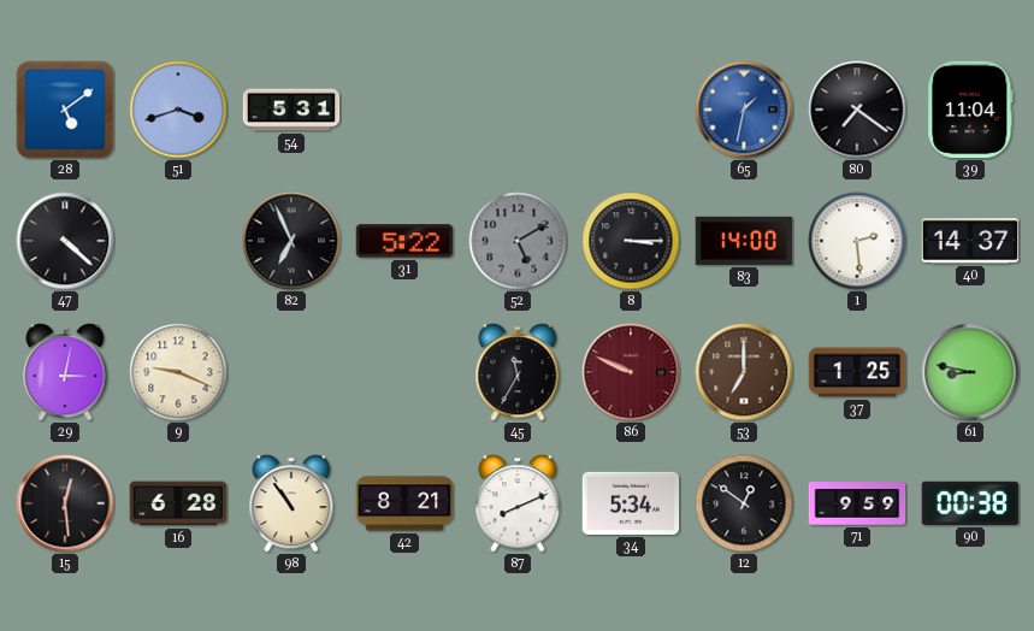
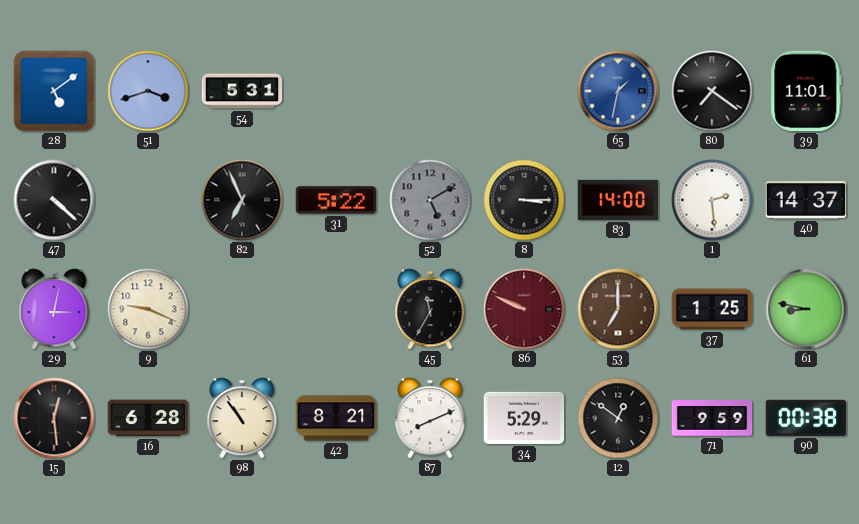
39: 11:04 -> 11:01
34: 5:34 -> 5:29
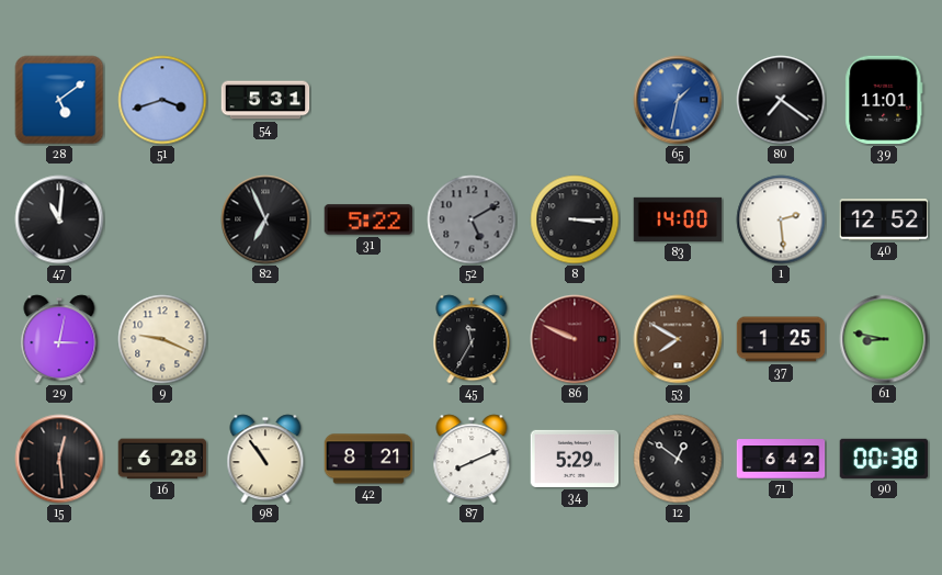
47: 4:22 -> 11:01
40: 14:37 -> 12:52
53: 7:00 -> 7:50
71: 9:59 -> 6:42
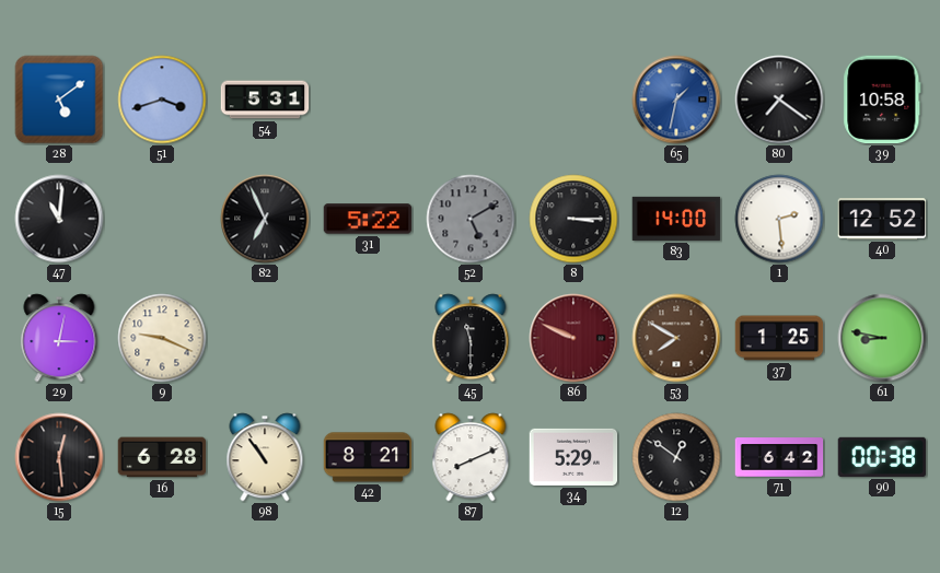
39: 11:01 -> 10:58
45: 11:35 -> 11:30
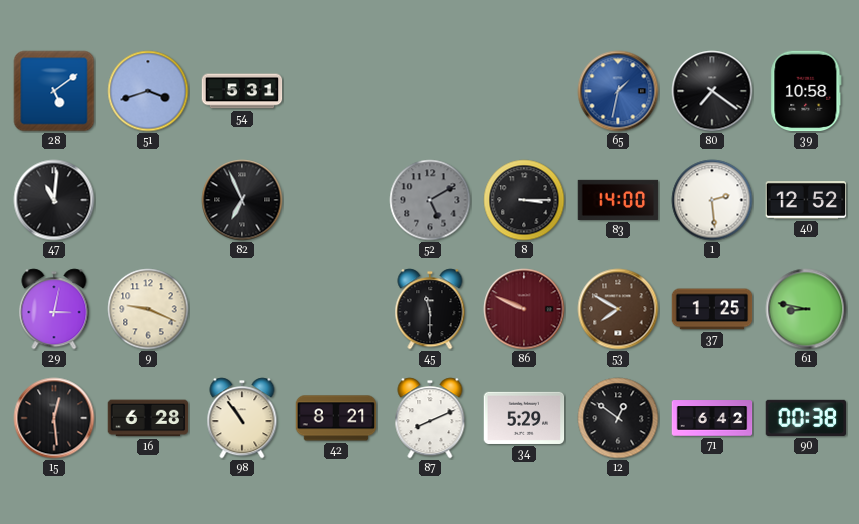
31: 5:22 -> none
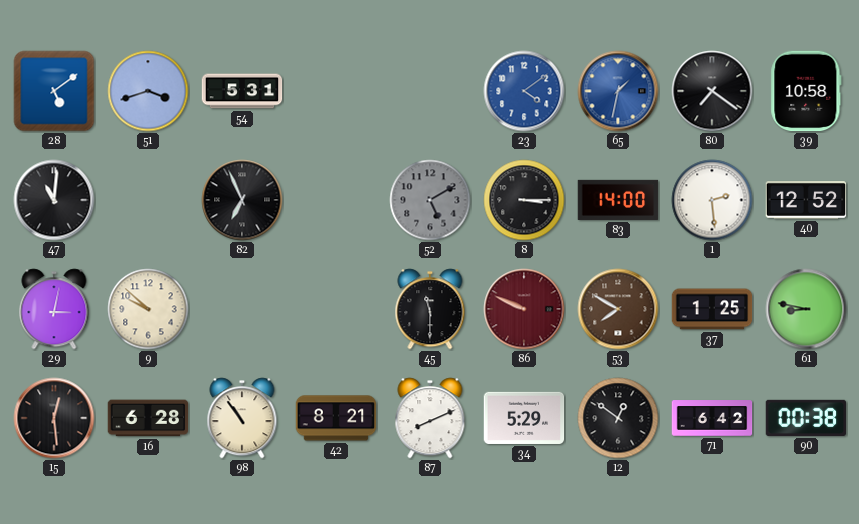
23: none -> 4:09
9: 9:19 -> 9:52
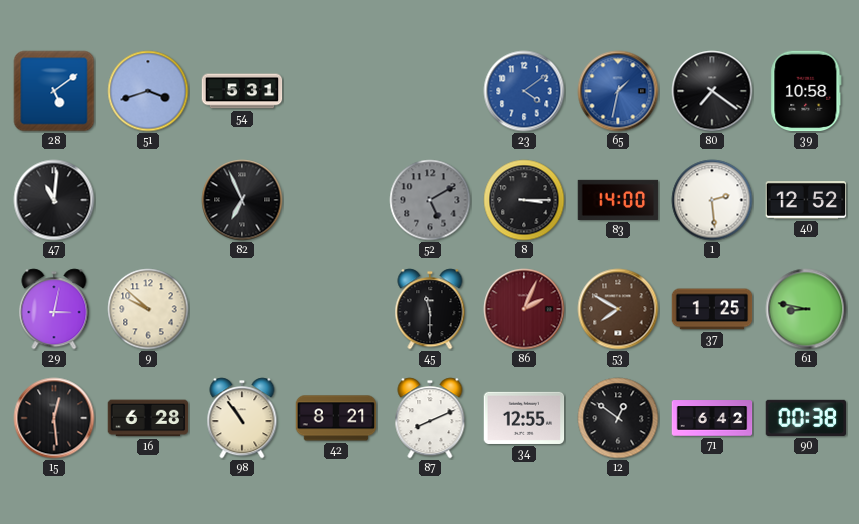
86: 9:49 -> 2:04
34: 5:29 -> 12:55
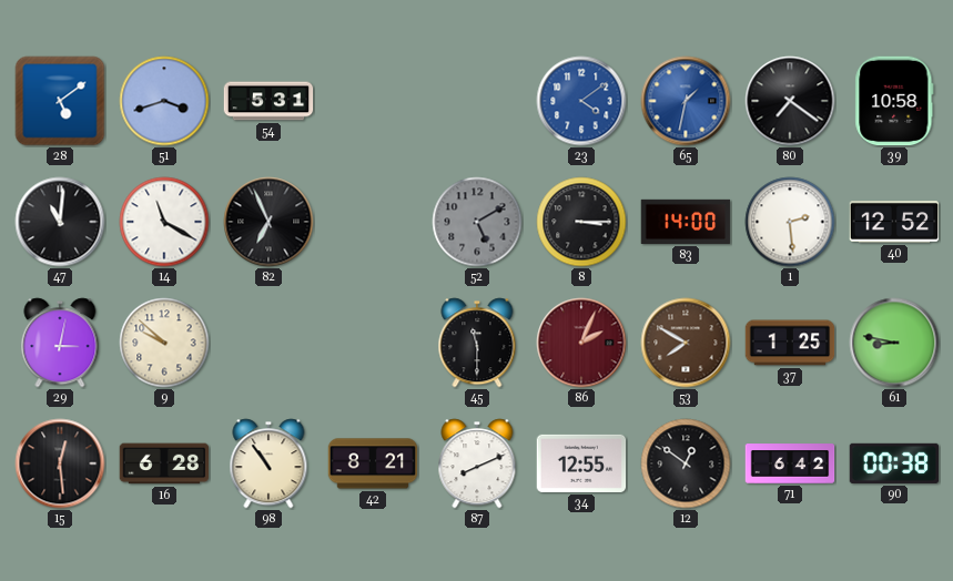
14: none -> 11:20
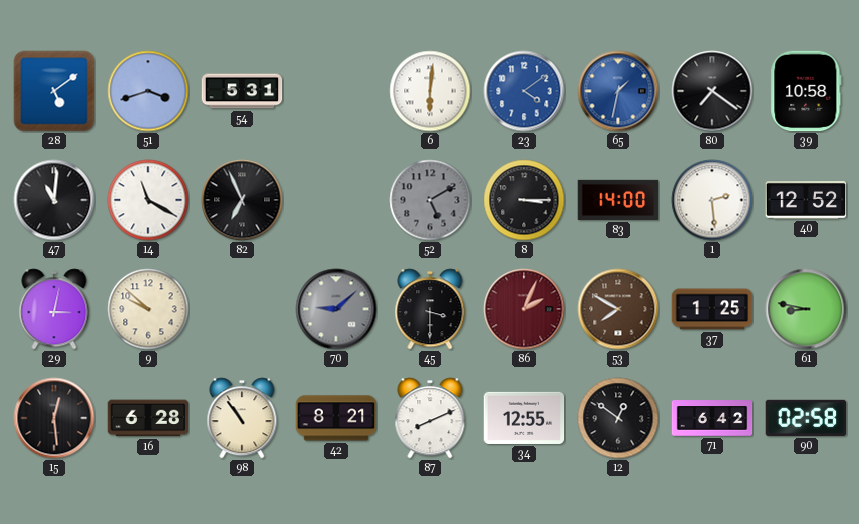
6: none -> 6:01
70: none -> 9:08
45: 11:30 -> 3:30
90: 00:38 -> 02:58
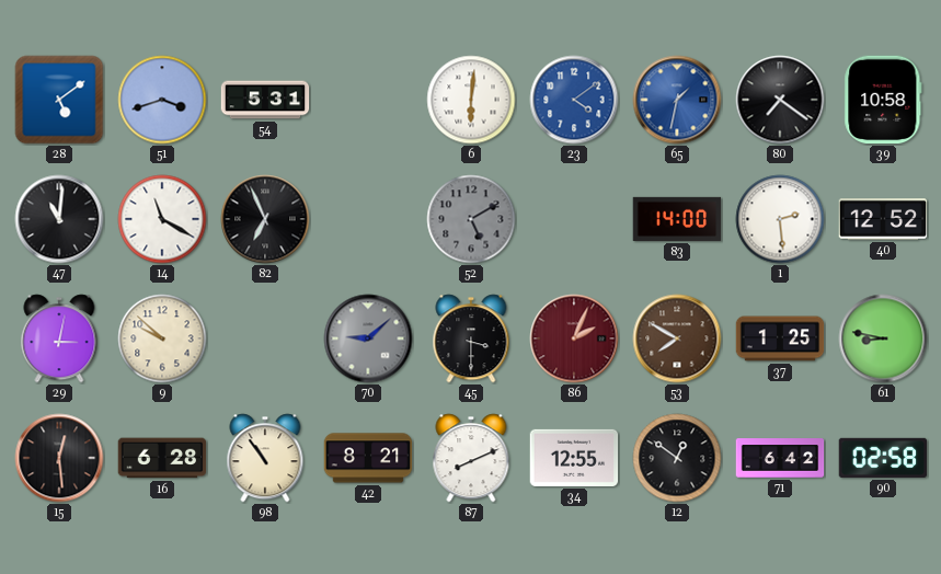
8: 3:15 -> none
